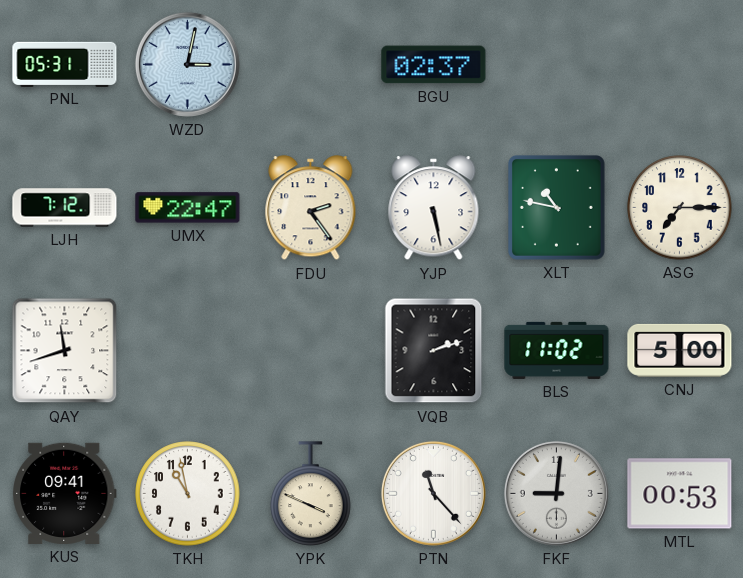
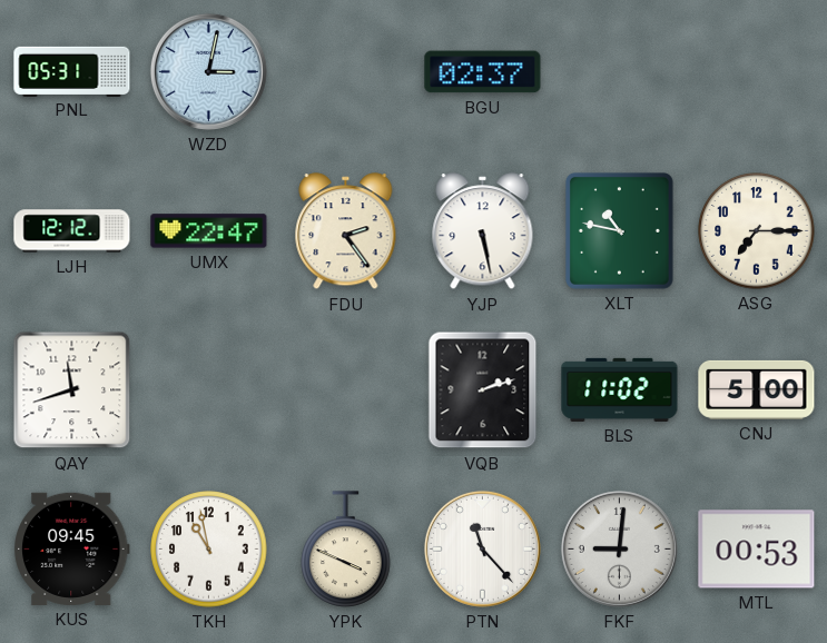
LJH: 7:12 -> 12:12
KUS: 09:41 -> 09:45
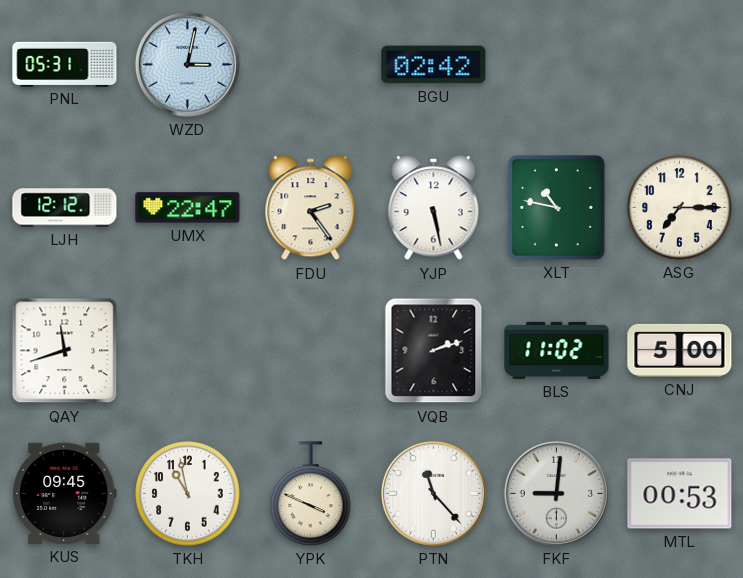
BGU: 02:37 -> 02:42
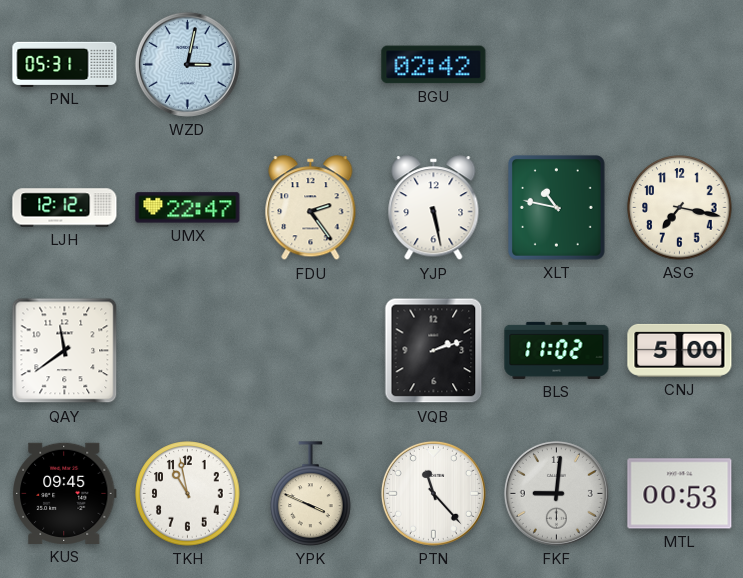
ASG: 7:15 -> 7:17
QAY: 11:42 -> 11:39
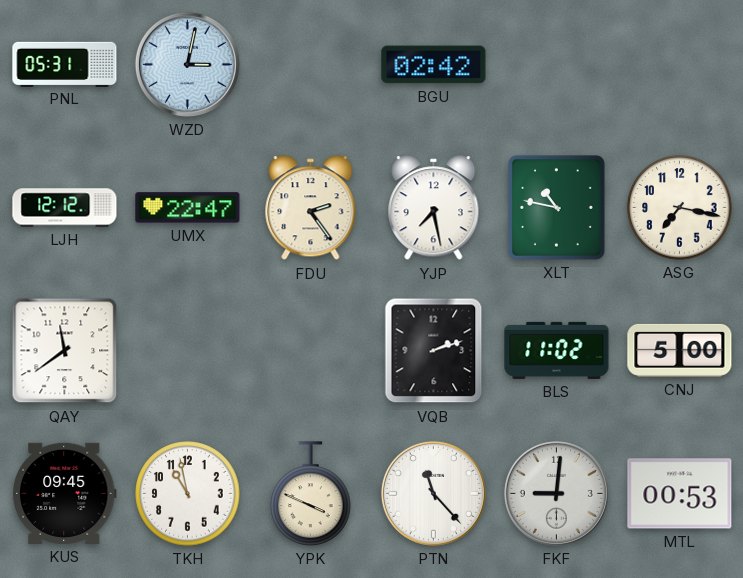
YJP: 5:28 -> 7:28
